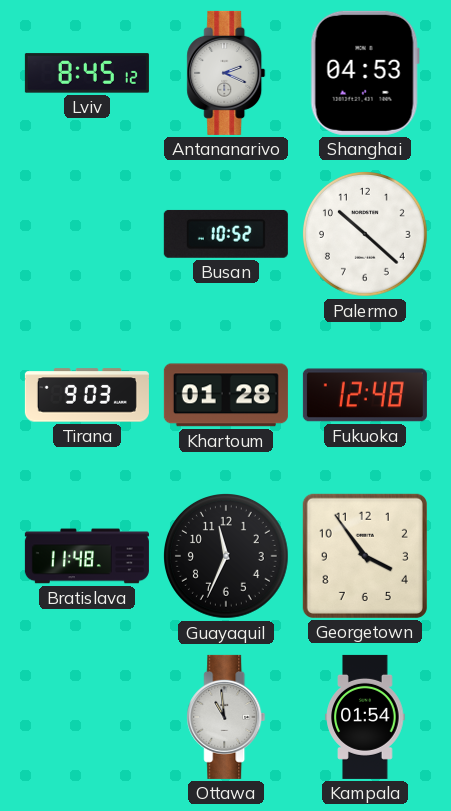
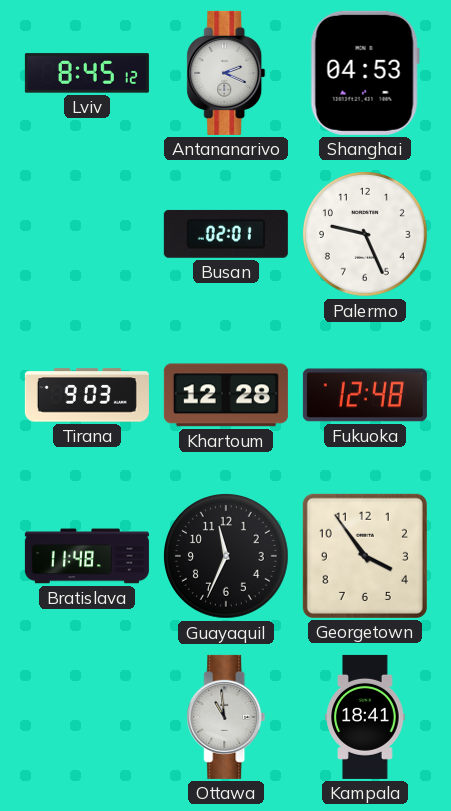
Busan: 10:52 -> 02:01
Palermo: 10:22 -> 9:26
Khartoum: 01:28 -> 12:28
Kampala: 01:54 -> 18:41
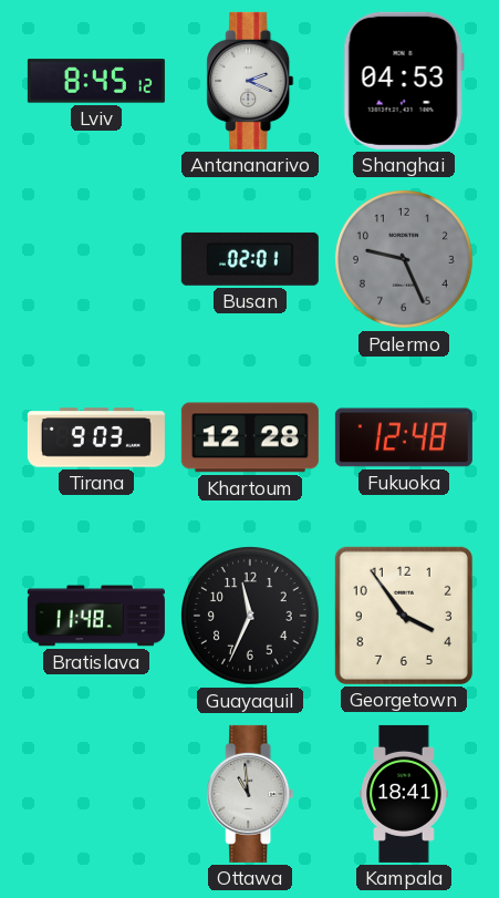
Palermo dial: white -> grey
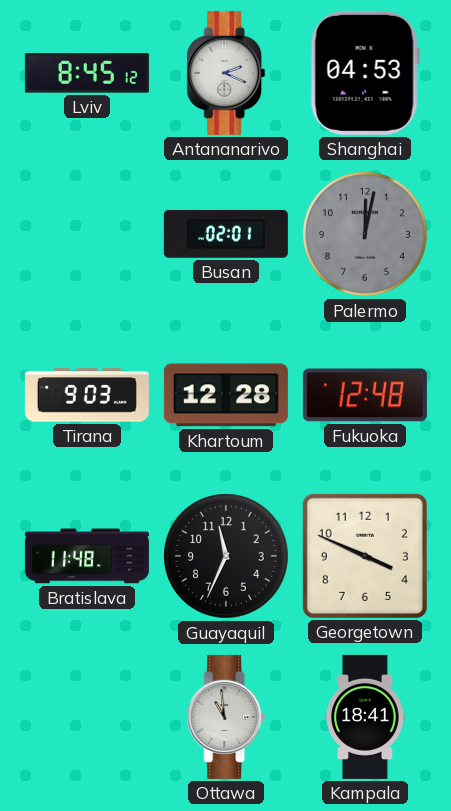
Palermo: 9:26 -> 12:02
Georgetown: 3:54 -> 3:49
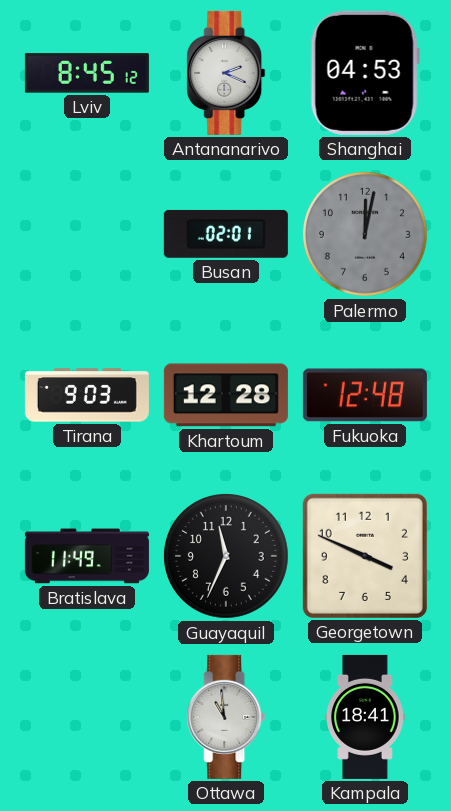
Bratislava: 11:48 -> 11:49
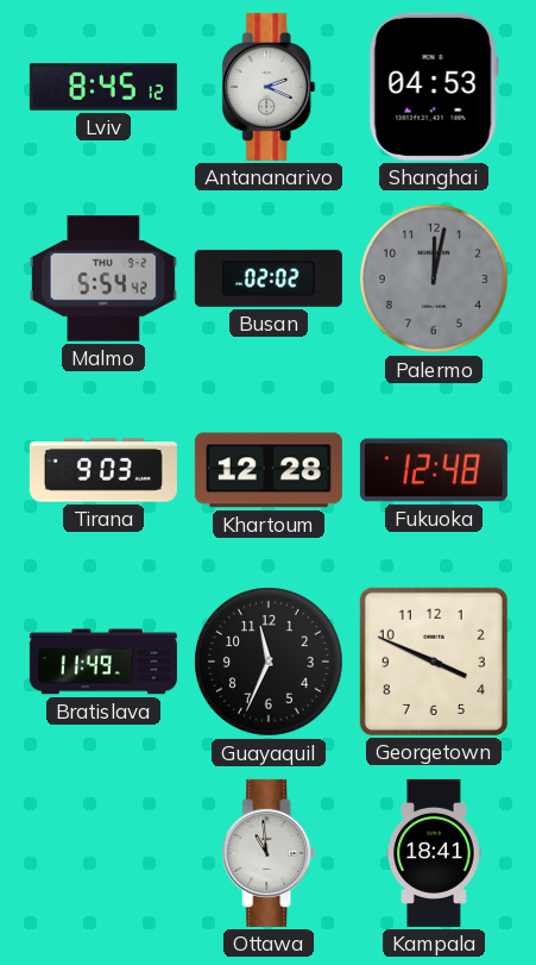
Malmo: none -> 5:54
Busan: 02:01 -> 02:02
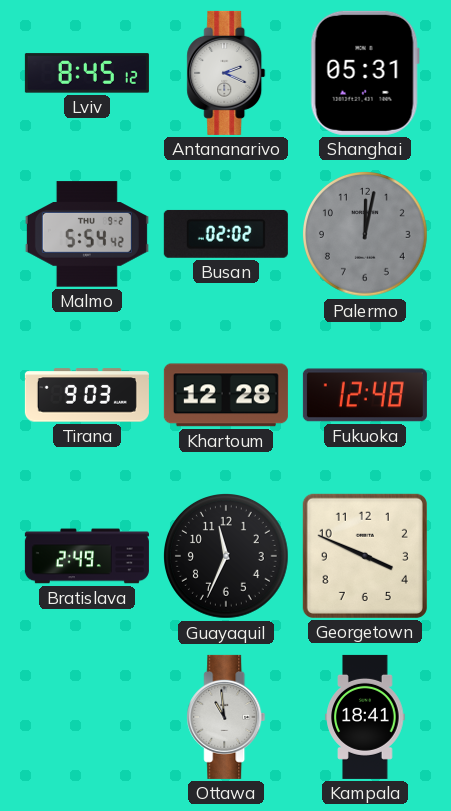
Shanghai: 04:53 -> 05:31
Bratislava: 11:49 -> 2:49
